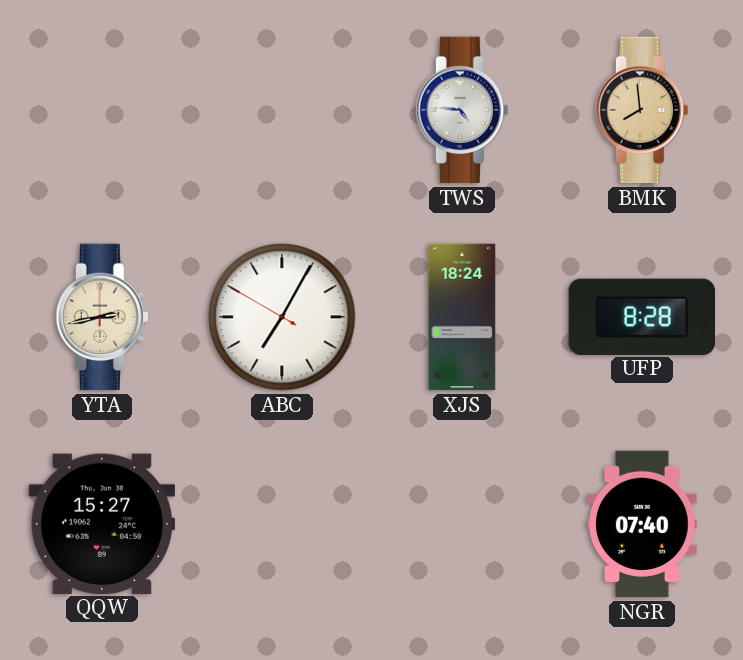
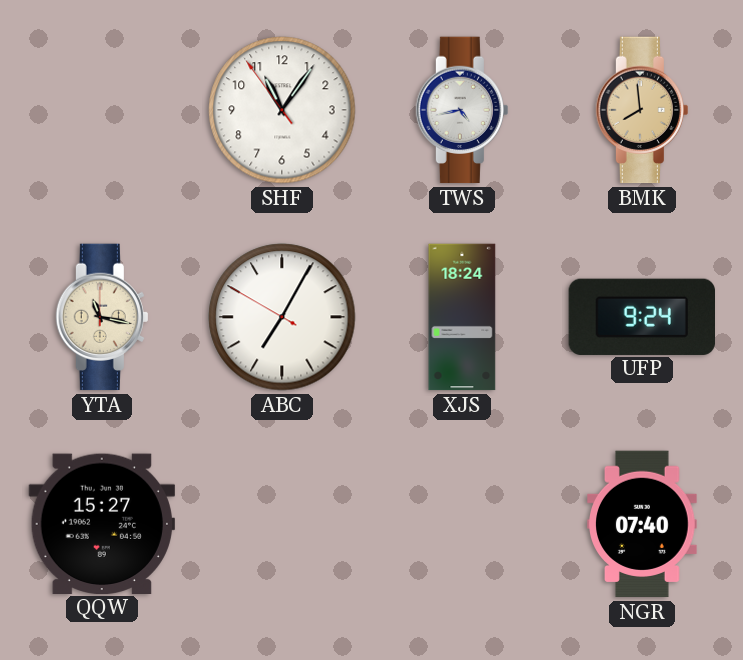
SHF: none -> 11:05
TWS: 4:46 -> 4:43
YTA: 2:43 -> 11:17
UFP: 8:28 -> 9:24
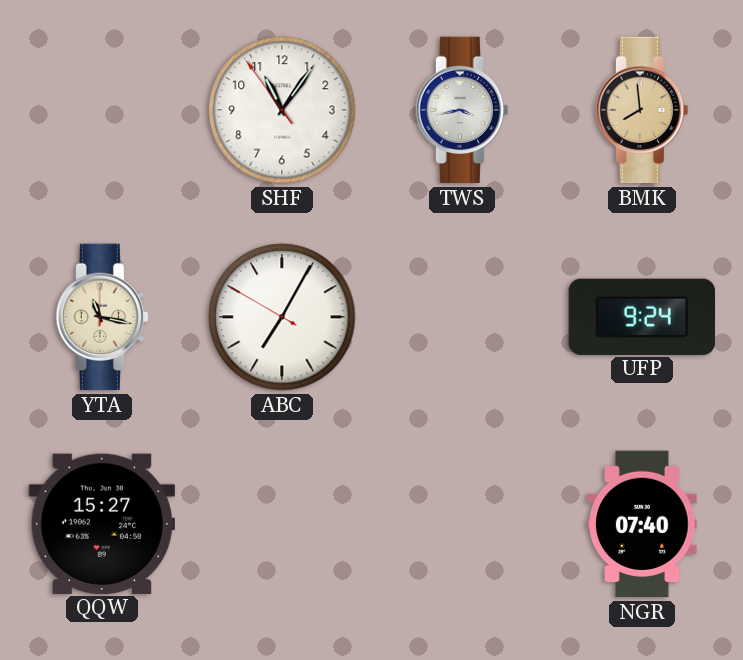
TWS: 4:43 -> 3:43
XJS: 18:24 -> none
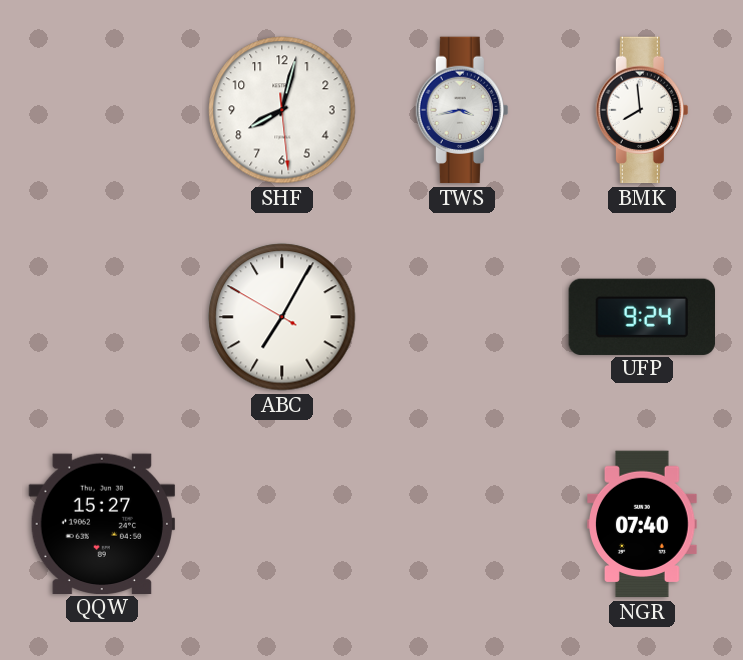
SHF: 11:05 -> 8:02
BMK dial: champagne -> white
YTA: 11:17 -> none
